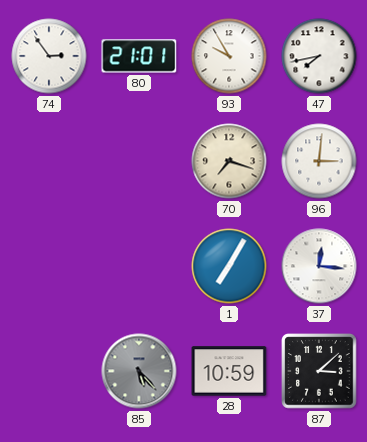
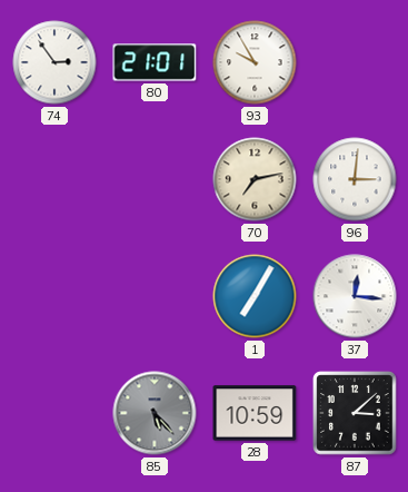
47: 7:43 -> none
70: 7:18 -> 7:13
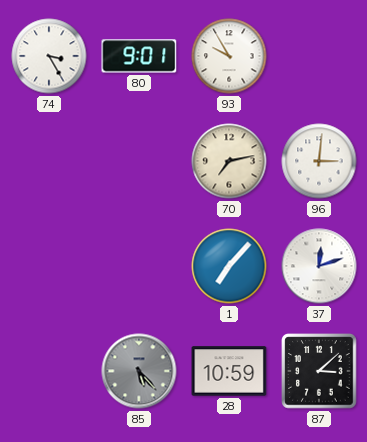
74: 2:54 -> 3:25
80: 21:01 -> 9:01
1: 7:05 -> 7:07
37: 12:16 -> 12:12
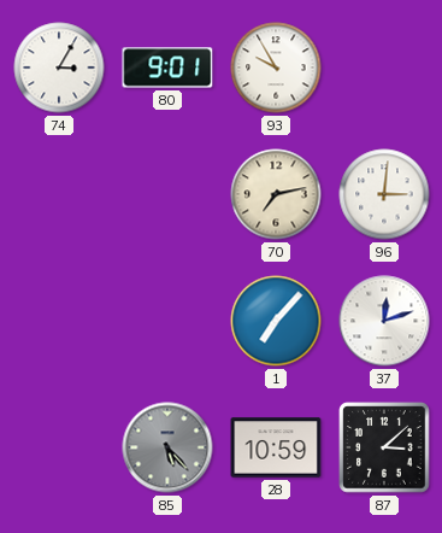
74: 3:25 -> 3:05
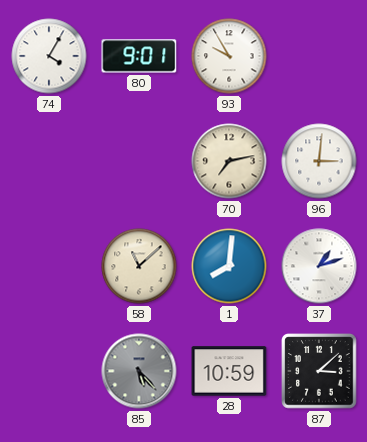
74: 3:05 -> 4:05
58: none -> 11:08
1: 7:07 -> 8:01
37: 12:12 -> 1:12
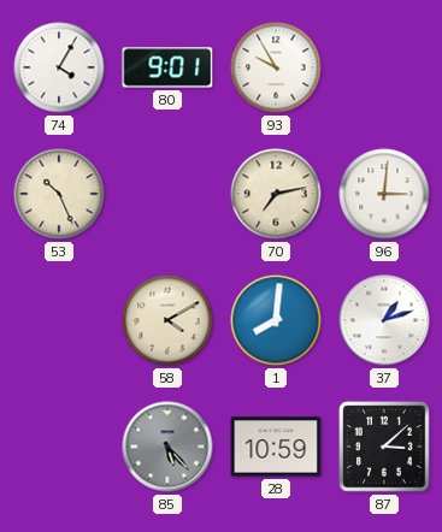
53: none -> 10:26
58: 11:08 -> 4:10
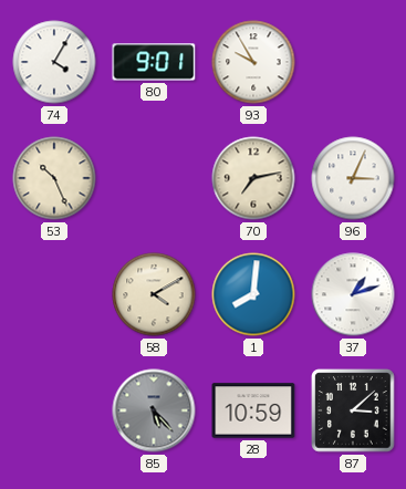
96: 3:01 -> 3:04
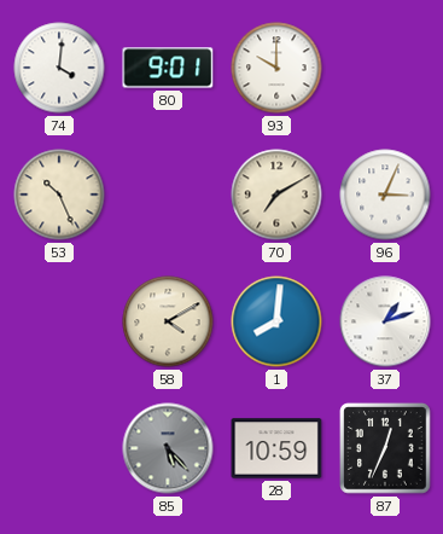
74: 4:05 -> 4:01
93: 9:55 -> 10:00
70: 7:13 -> 7:10
87: 3:08 -> 12:34
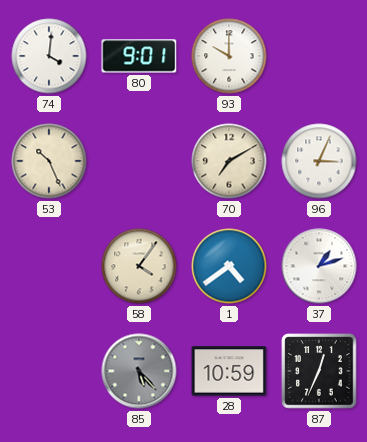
58: 4:10 -> 4:06
1: 8:01 -> 4:39
